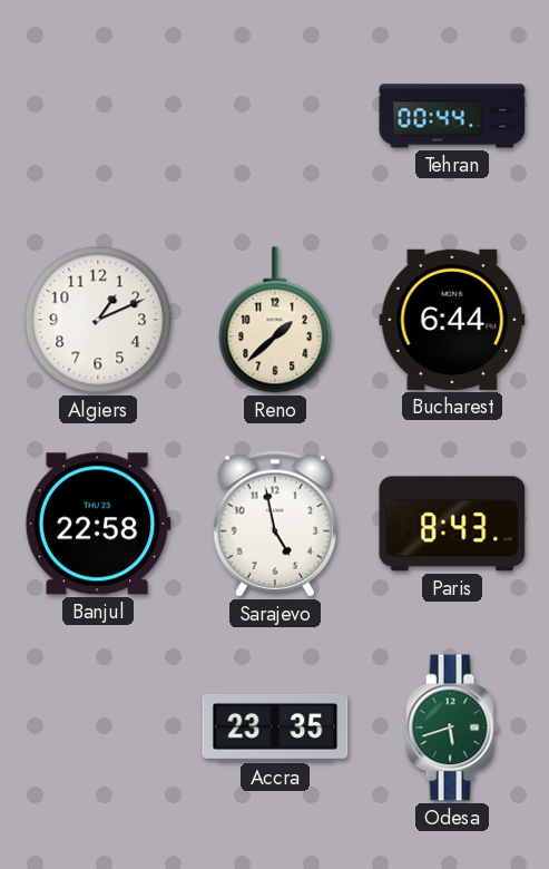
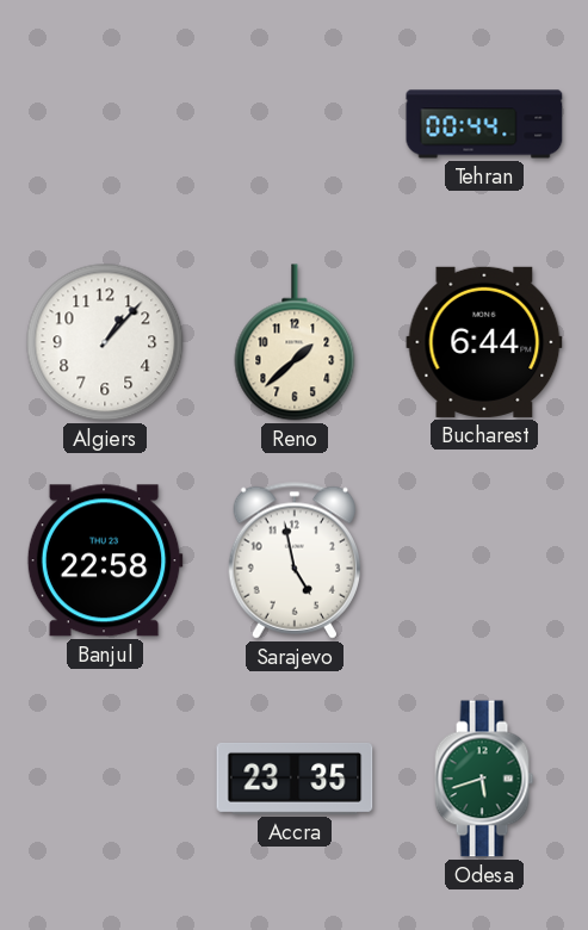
Algiers: 1:11 -> 1:07
Paris: 8:43 -> none
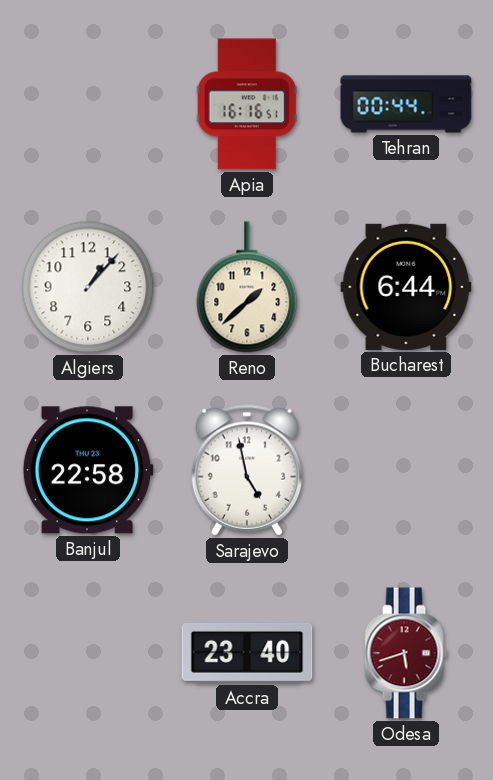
Apia: none -> 16:16
Accra: 23:35 -> 23:40
Odesa dial: green -> burgundy
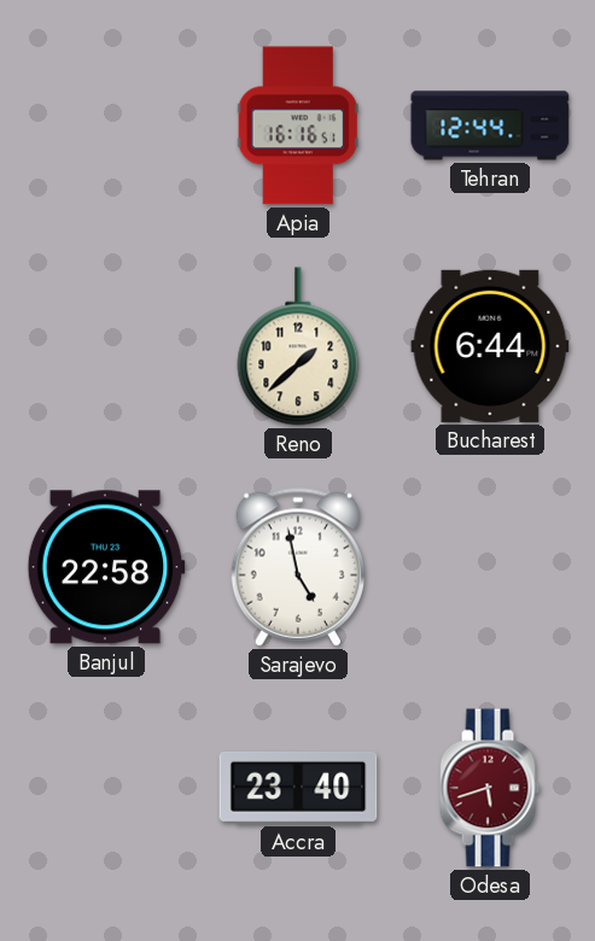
Tehran: 00:44 -> 12:44
Algiers: 1:07 -> none
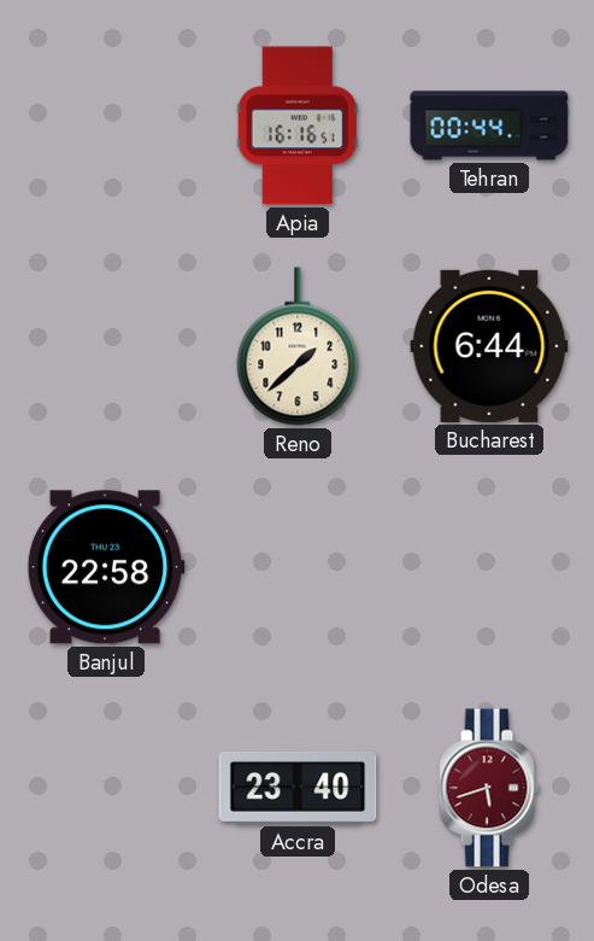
Tehran: 12:44 -> 00:44
Sarajevo: 4:58 -> none
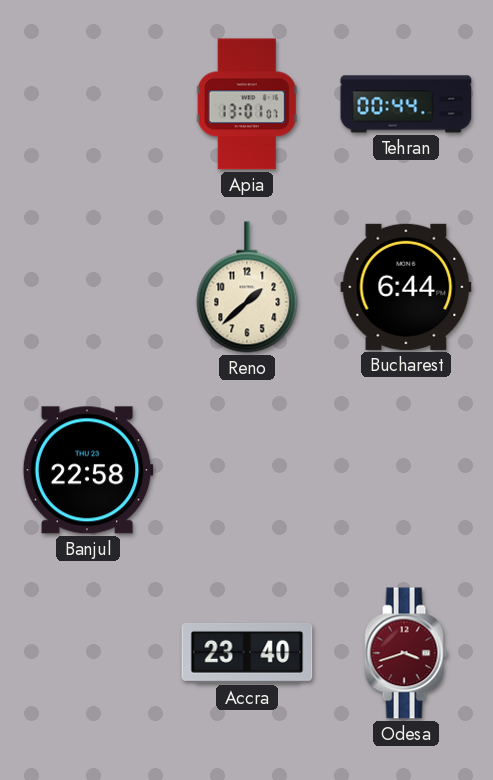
Apia: 16:16 -> 13:01
Odesa: 5:42 -> 3:42
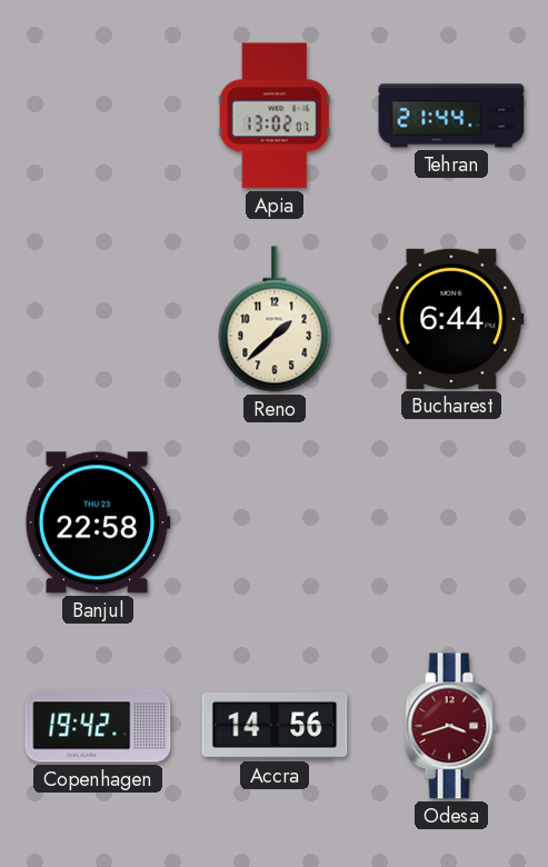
Apia: 13:01 -> 13:02
Tehran: 00:44 -> 21:44
Copenhagen: none -> 19:42
Accra: 23:40 -> 14:56
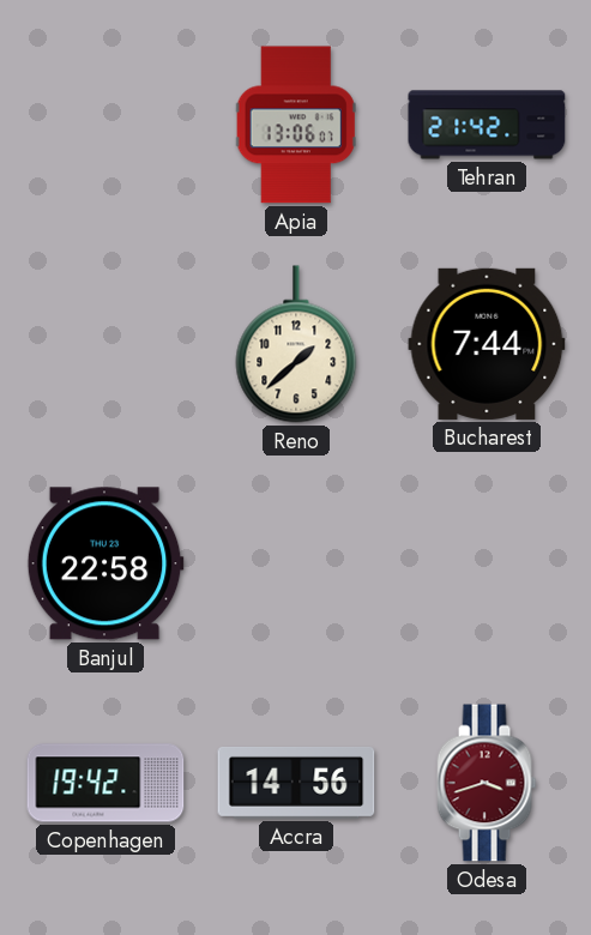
Apia: 13:02 -> 13:06
Tehran: 21:44 -> 21:42
Bucharest: 6:44 -> 7:44
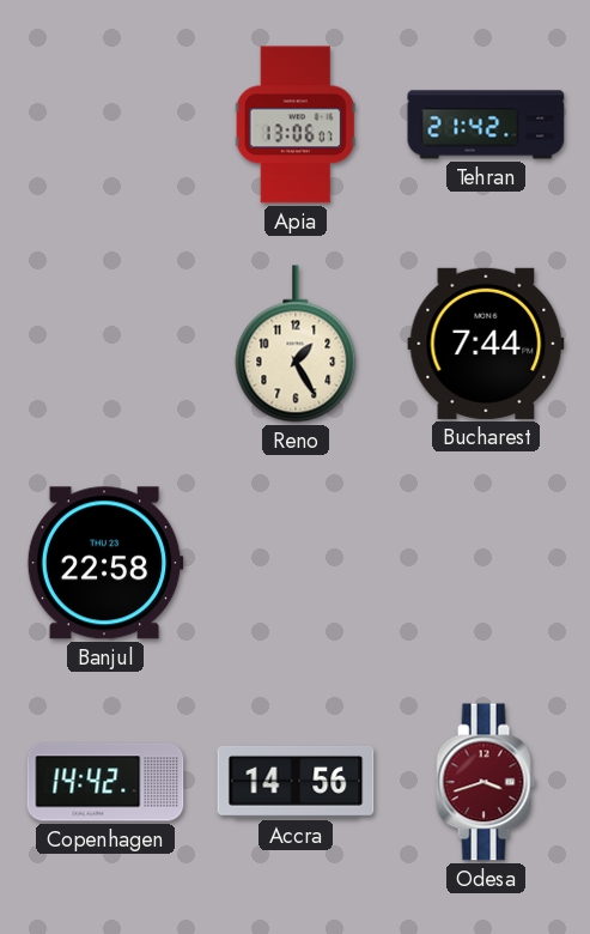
Reno: 1:38 -> 1:25
Copenhagen: 19:42 -> 14:42
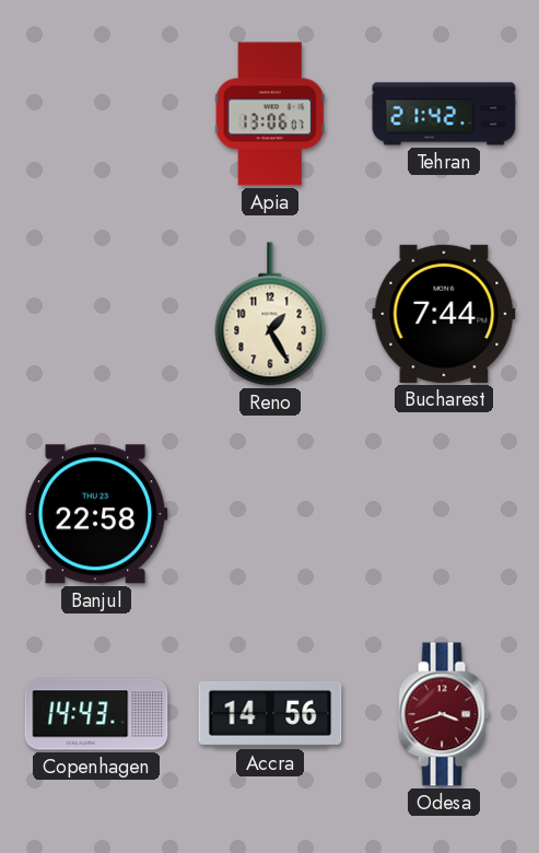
Copenhagen: 14:42 -> 14:43
